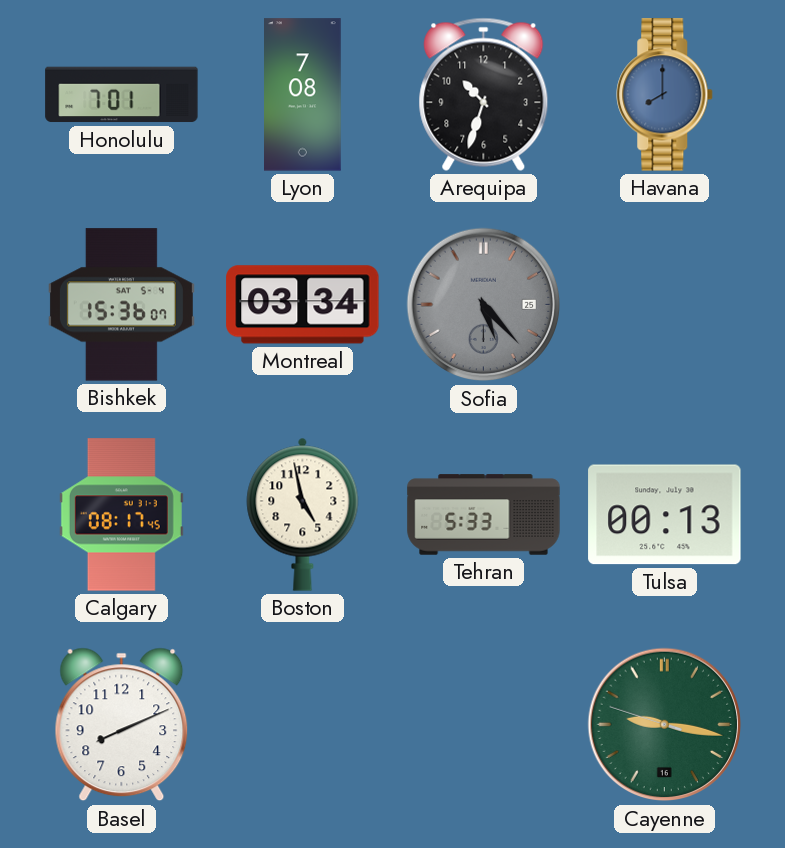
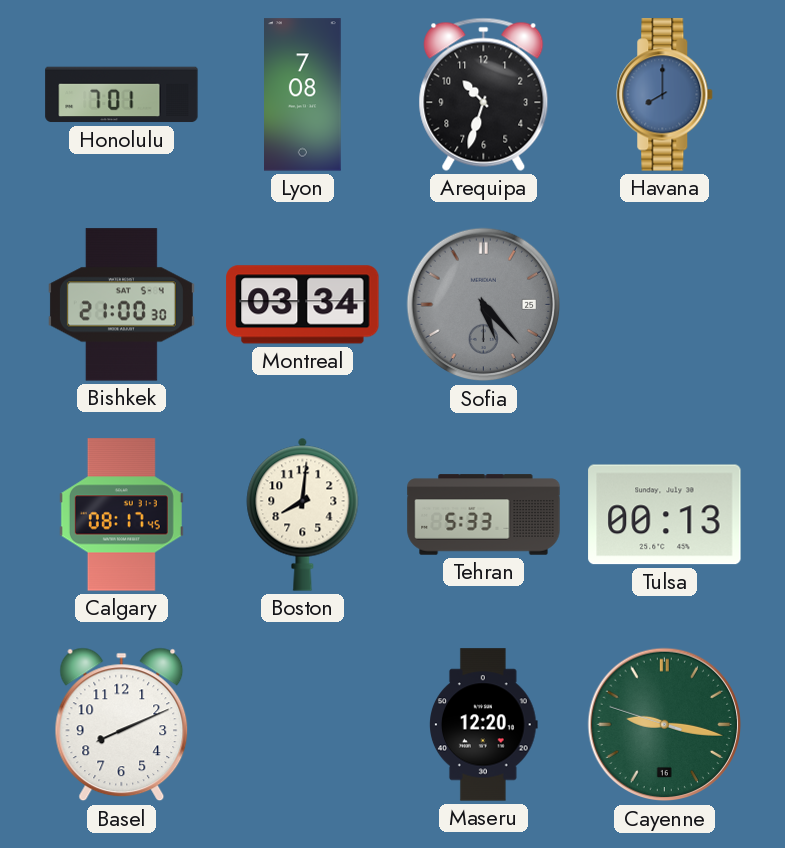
Bishkek: 15:36 -> 21:00
Boston: 4:58 -> 8:01
Maseru: none -> 12:20
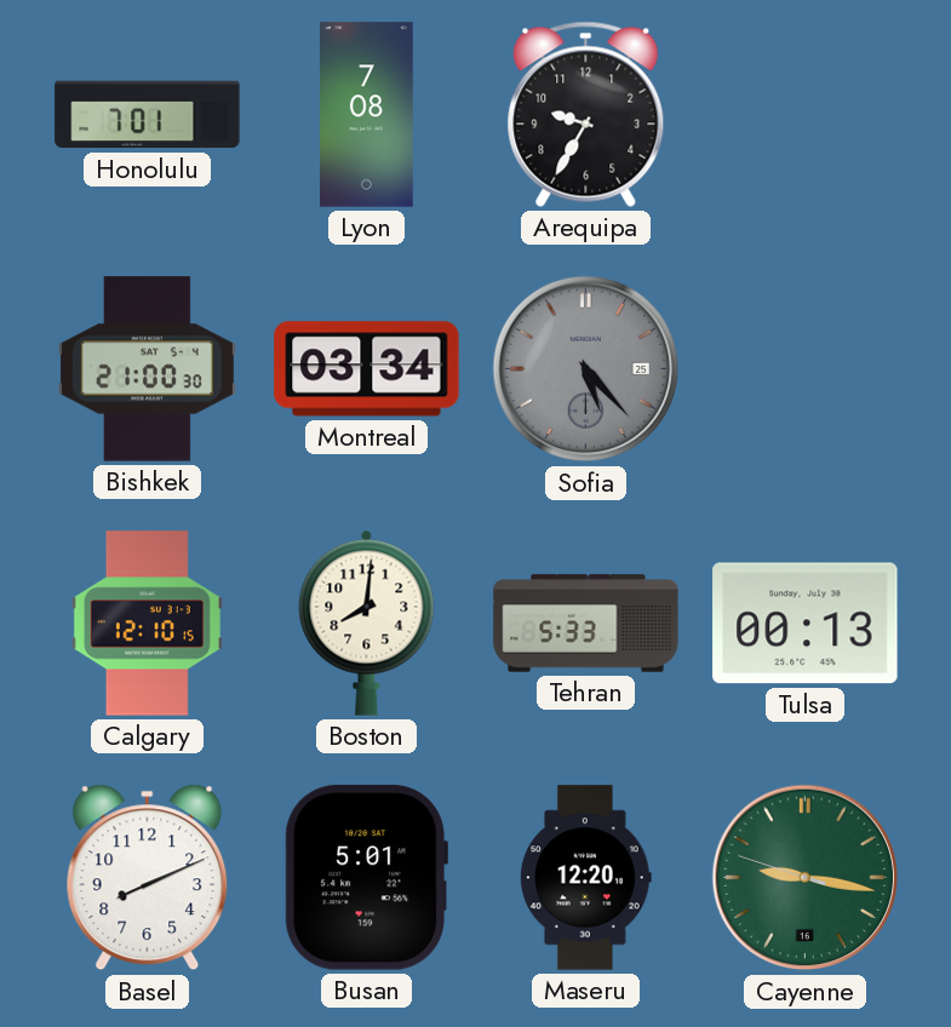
Arequipa: 10:33 -> 9:35
Havana: 8:00 -> none
Calgary: 08:17 -> 12:10
Busan: none -> 5:01
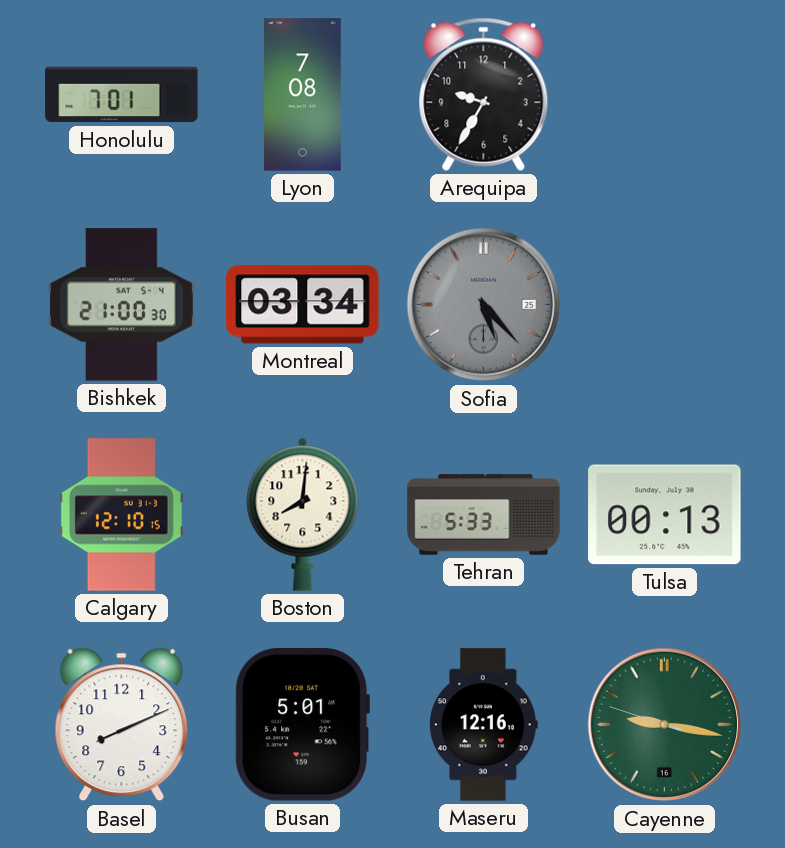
Maseru: 12:20 -> 12:16
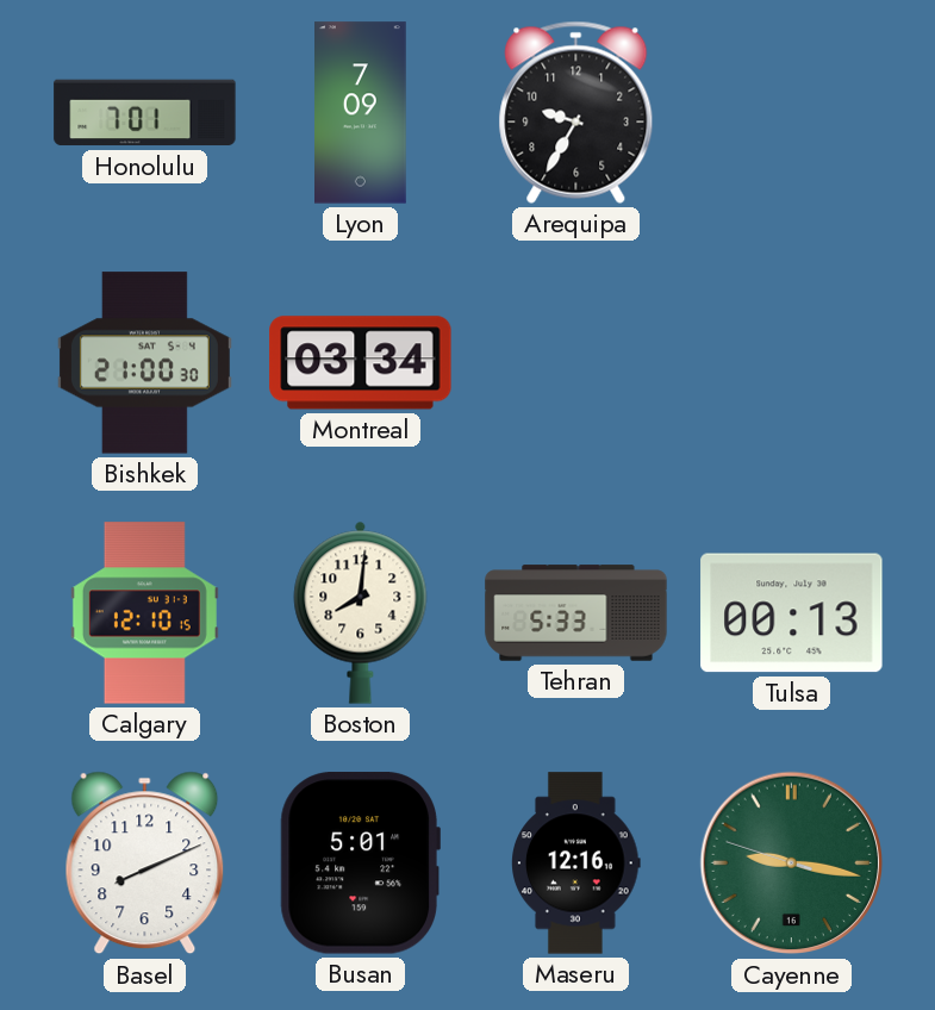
Lyon: 7:08 -> 7:09
Sofia: 5:23 -> none
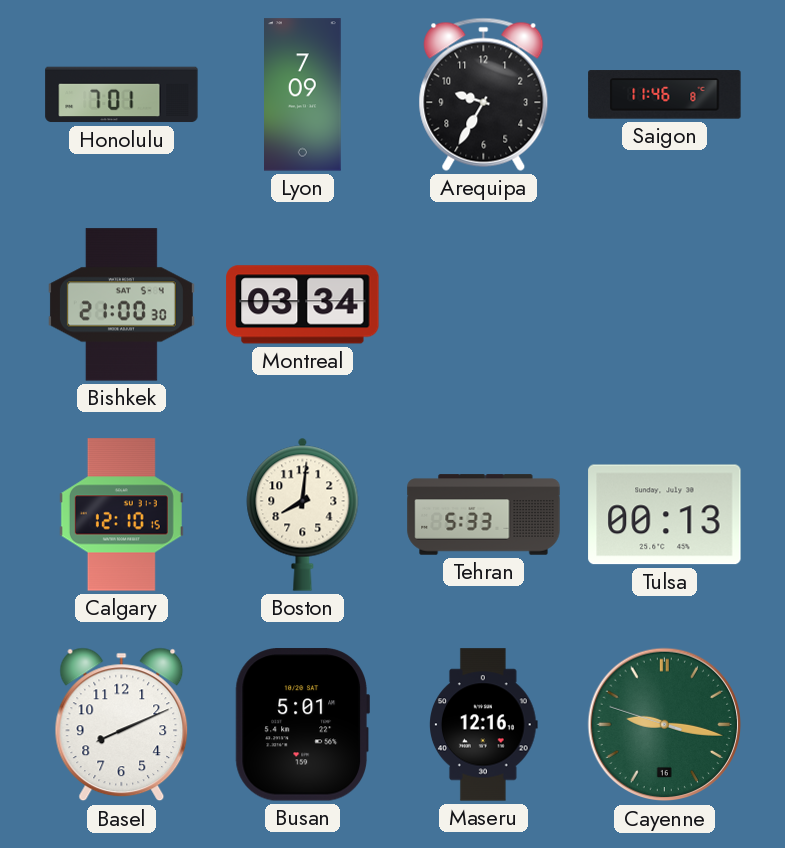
Saigon: none -> 11:46
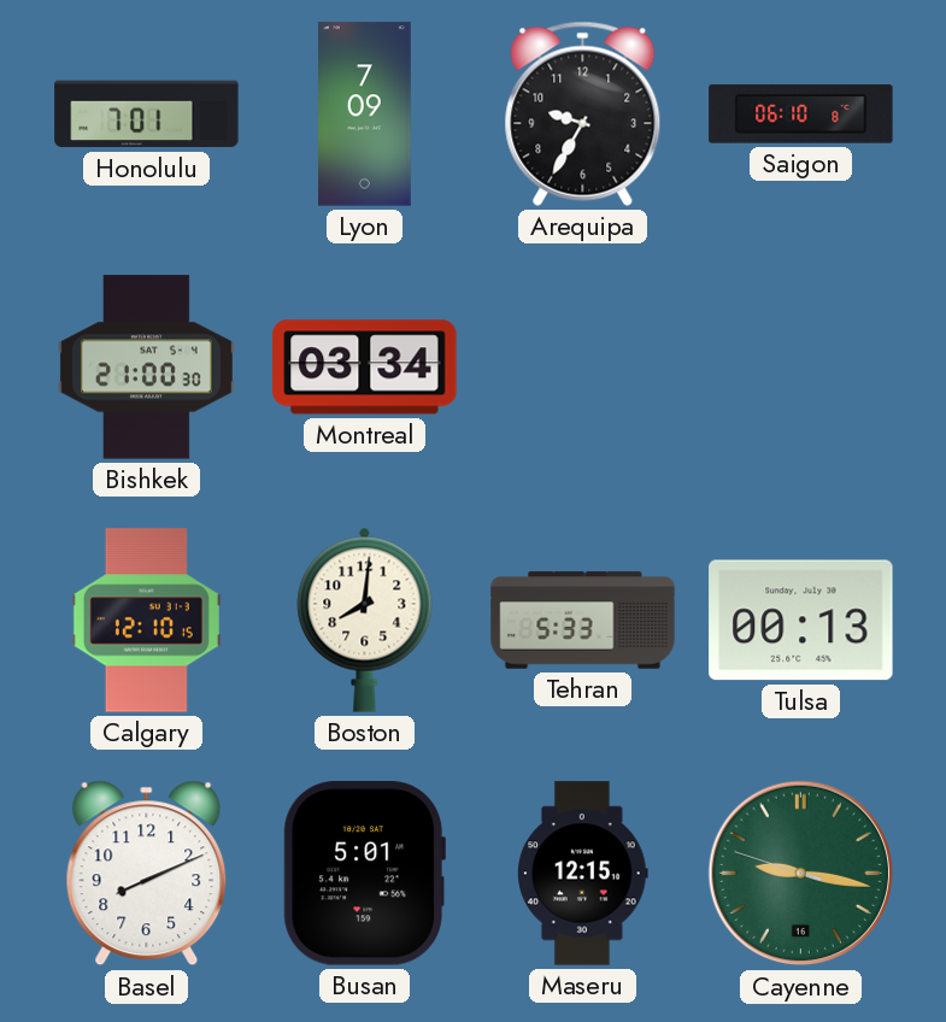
Saigon: 11:46 -> 06:10
Maseru: 12:16 -> 12:15
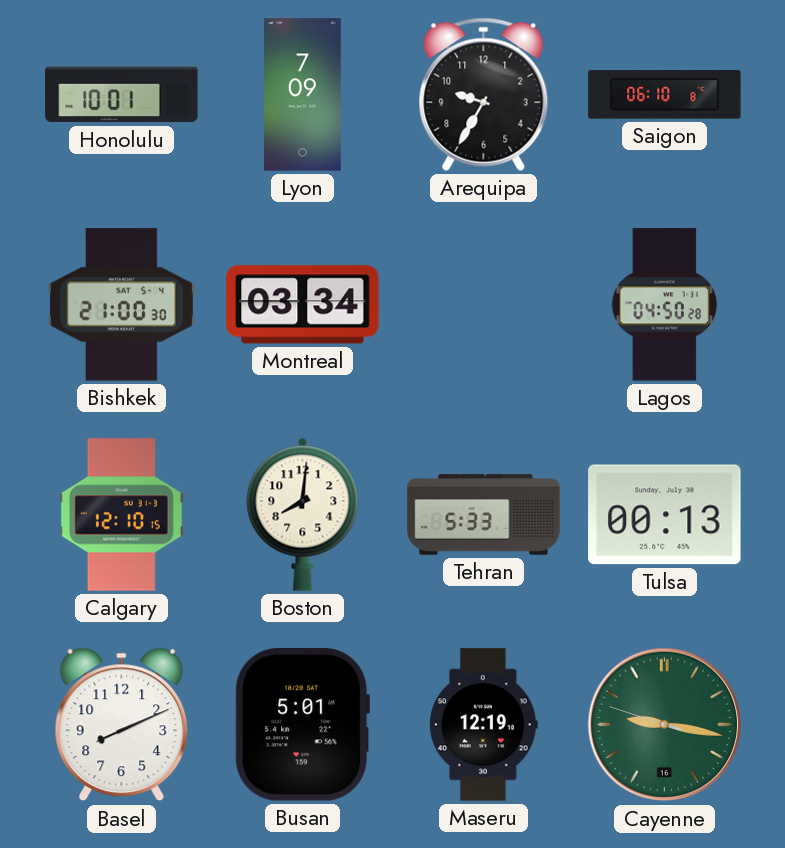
Honolulu: 7:01 -> 10:01
Lagos: none -> 04:50
Maseru: 12:15 -> 12:19
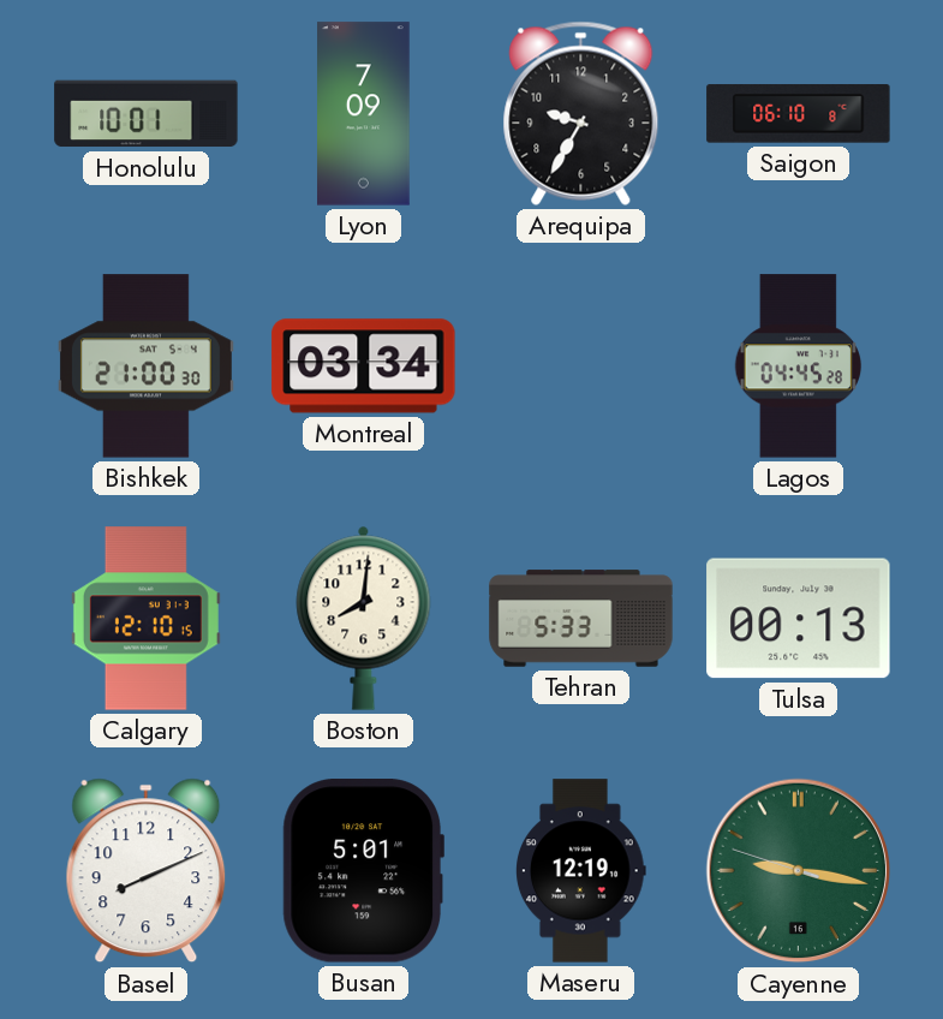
Lagos: 04:50 -> 04:45
